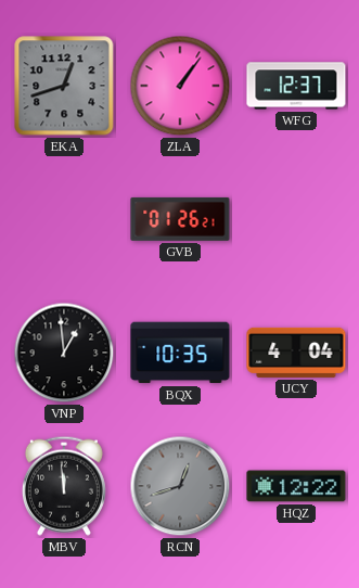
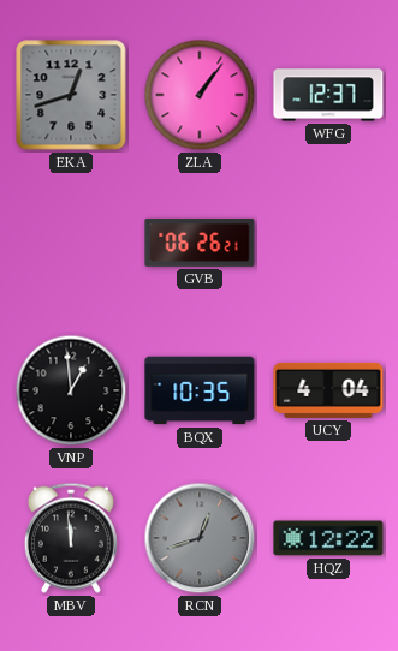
GVB: 01:26 -> 06:26
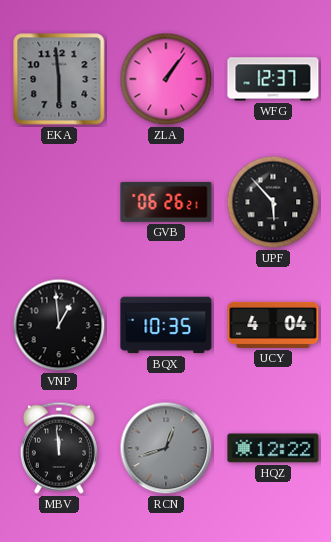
EKA: 12:42 -> 5:59
UPF: none -> 5:53
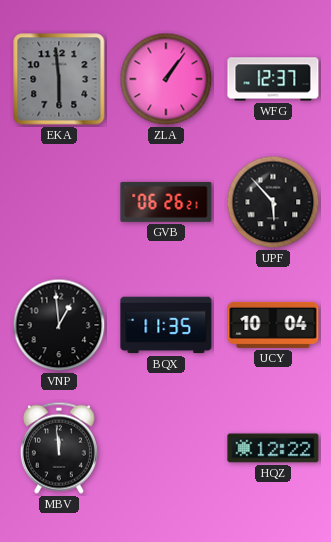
BQX: 10:35 -> 11:35
UCY: 4:04 -> 10:04
RCN: 12:42 -> none
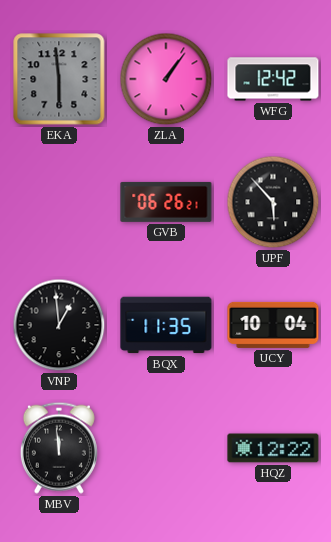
WFG: 12:37 -> 12:42
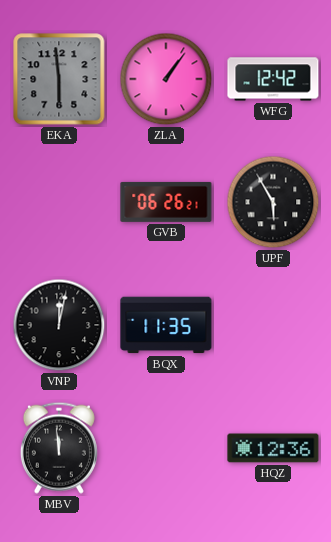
UPF: 5:53 -> 5:55
VNP: 12:59 -> 12:02
UCY: 10:04 -> none
HQZ: 12:22 -> 12:36
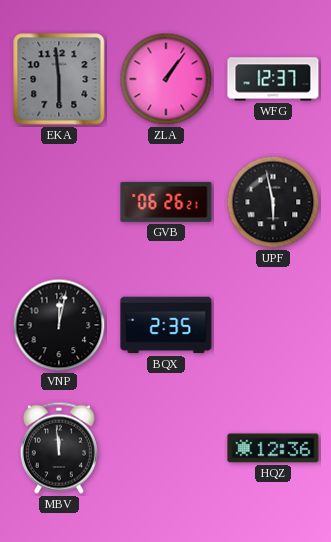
WFG: 12:42 -> 12:37
UPF: 5:55 -> 5:58
BQX: 11:35 -> 2:35
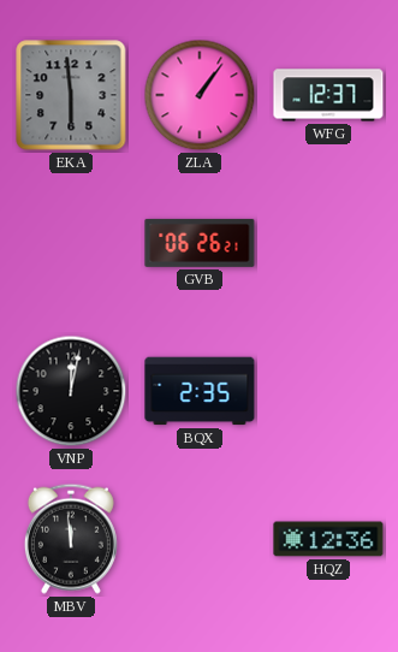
UPF: 5:58 -> none
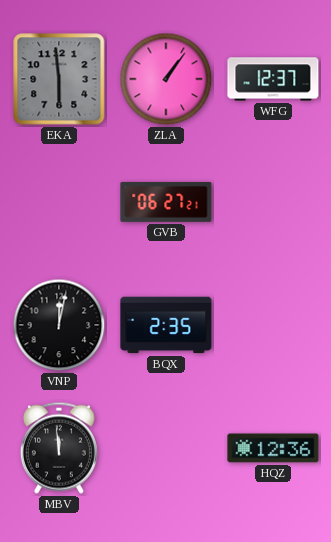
GVB: 06:26 -> 06:27
